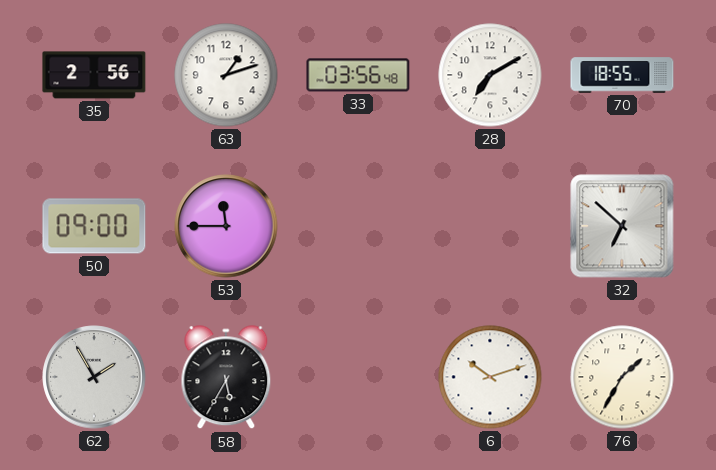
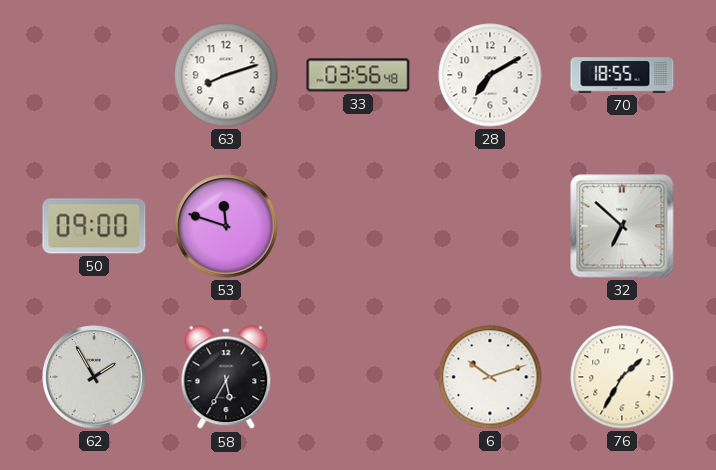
35: 2:56 -> none
63: 1:12 -> 8:12
53: 11:45 -> 11:48
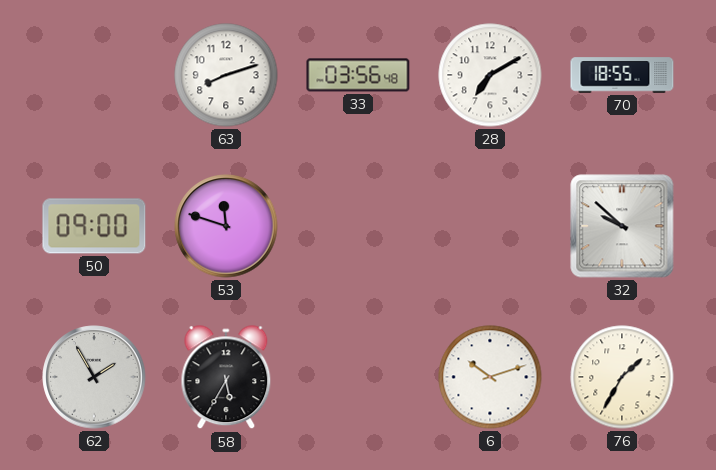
32: 6:52 -> 9:52
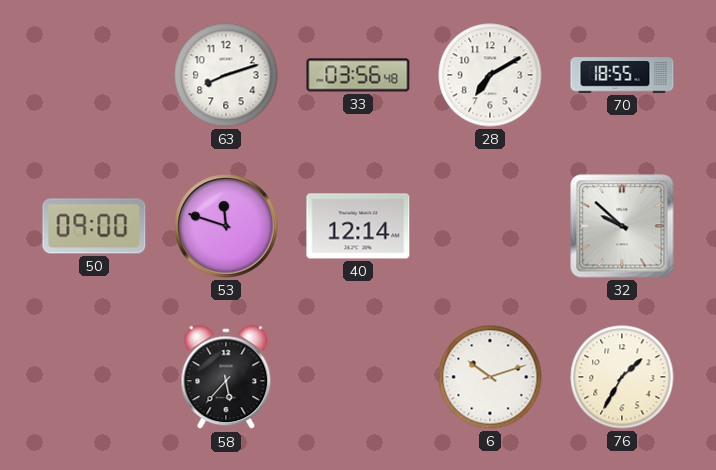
40: none -> 12:14
62: 1:55 -> none
58: 5:35 -> 5:37
